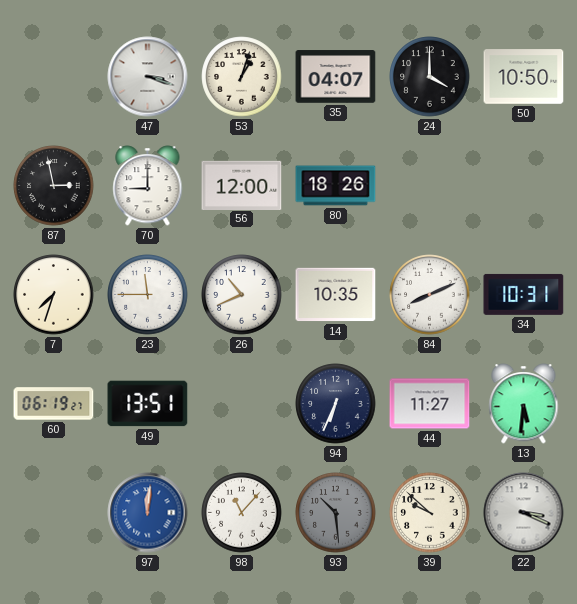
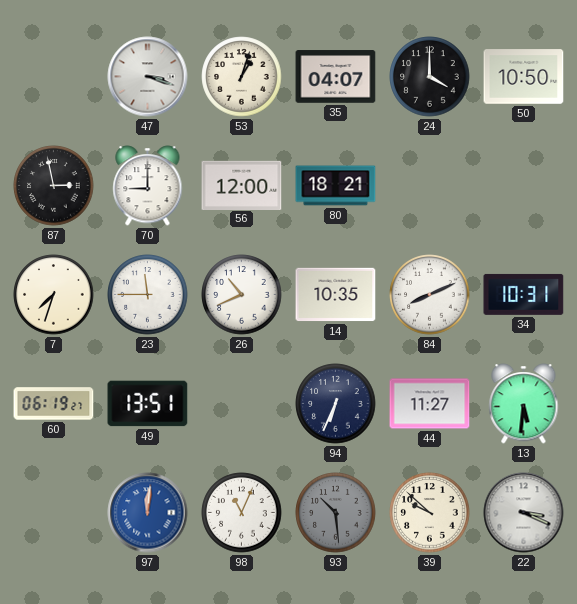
80: 18:26 -> 18:21
98: 11:07 -> 11:04
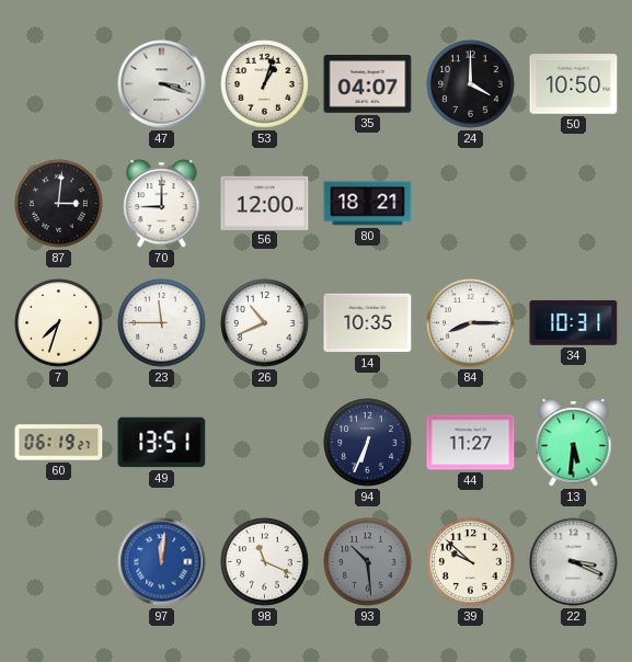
87: 2:58 -> 3:01
84: 8:11 -> 8:15
98: 11:04 -> 11:19
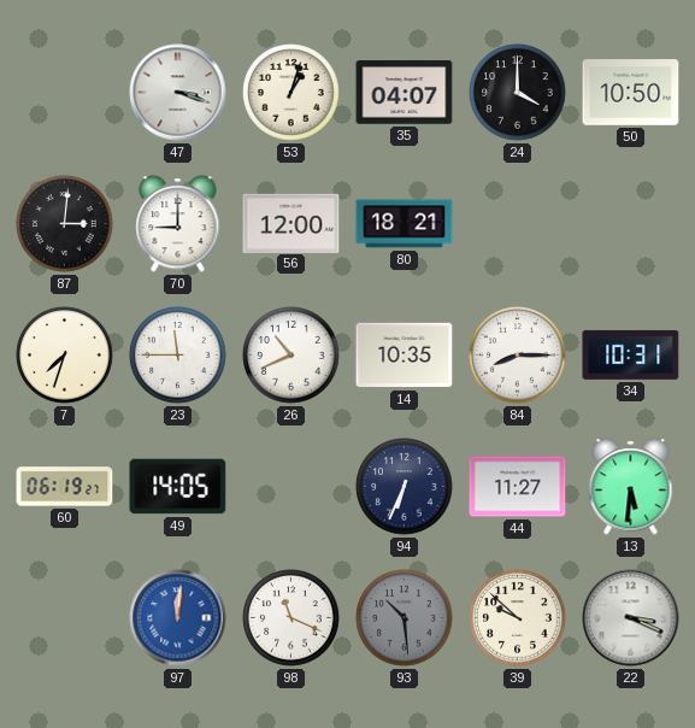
49: 13:51 -> 14:05
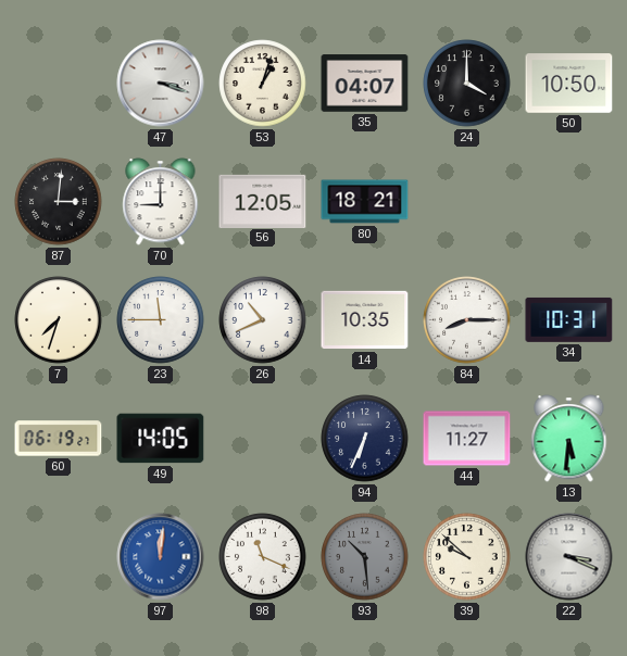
56: 12:00 -> 12:05
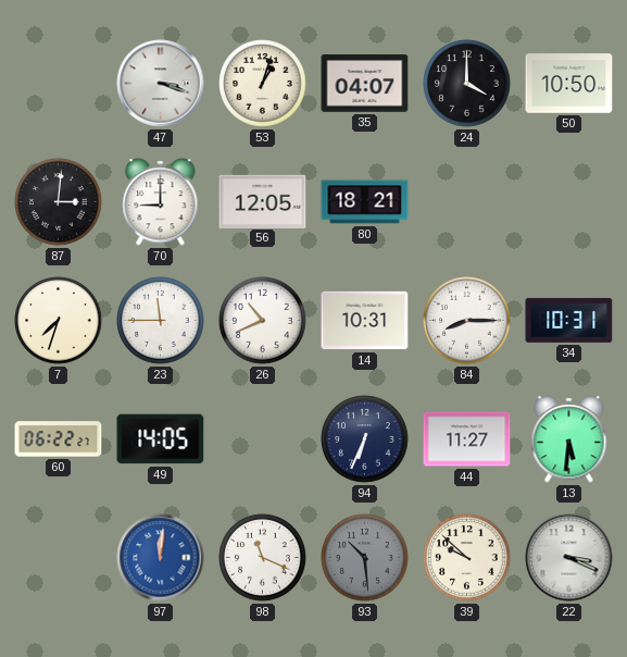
14: 10:35 -> 10:31
60: 06:19 -> 06:22
